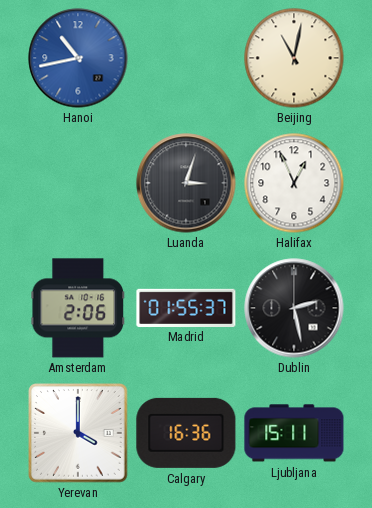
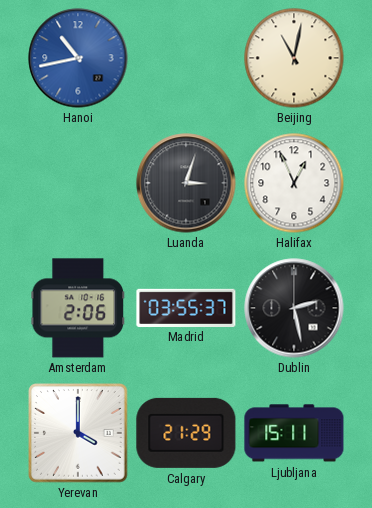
Madrid: 01:55 -> 03:55
Calgary: 16:36 -> 21:29
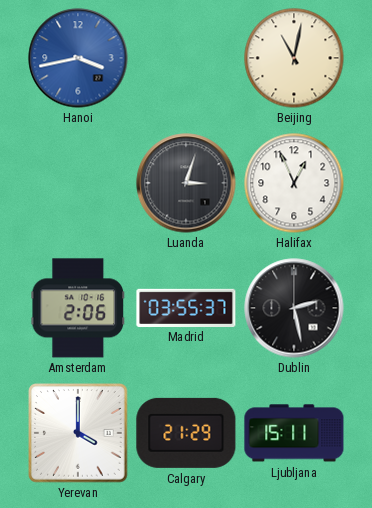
Hanoi: 10:43 -> 3:43
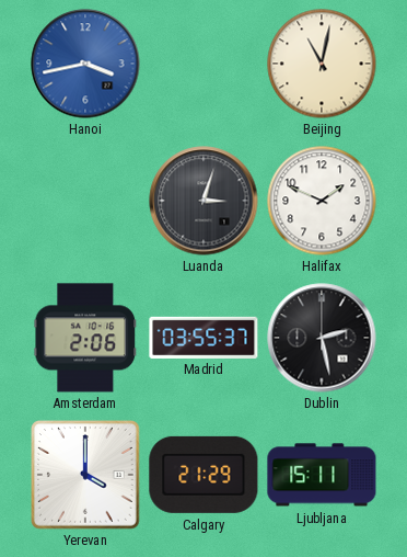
Halifax: 12:56 -> 1:49
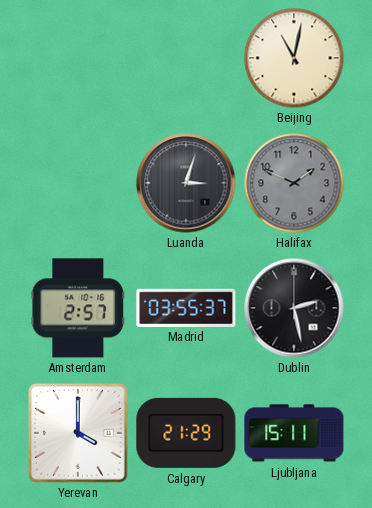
Hanoi: 3:43 -> none
Halifax dial: white -> grey
Amsterdam: 2:06 -> 2:57
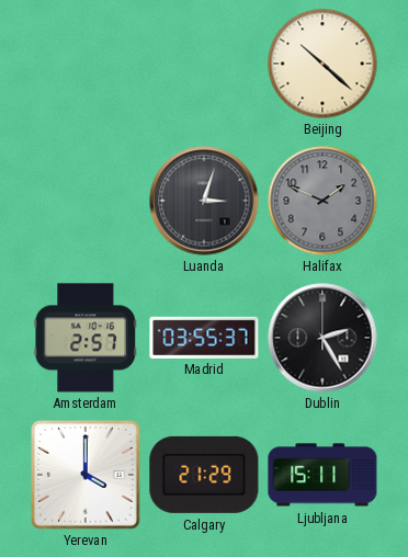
Beijing: 11:02 -> 10:22
Dublin: 2:28 -> 2:25
